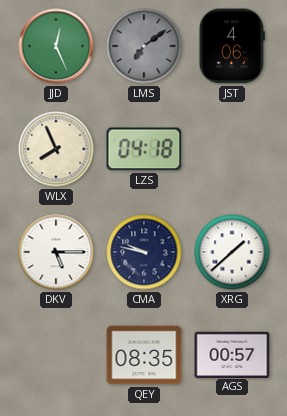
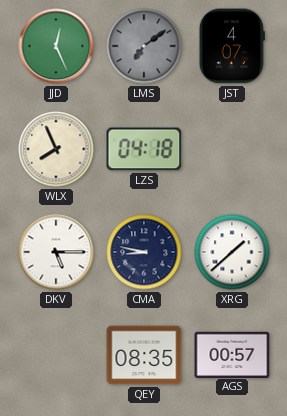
JST: 4:06 -> 4:07
CMA: 9:47 -> 8:47
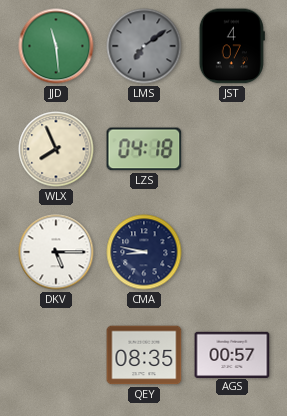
JJD: 12:26 -> 11:29
XRG: 1:38 -> none
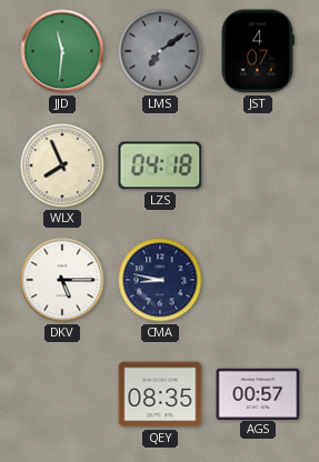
JJD: 11:29 -> 11:31
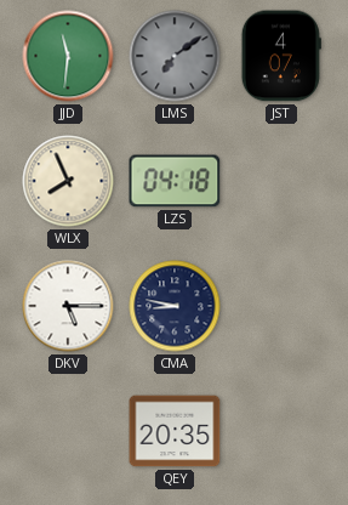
QEY: 08:35 -> 20:35
AGS: 00:57 -> none
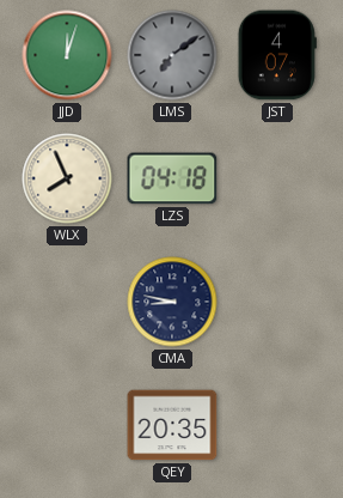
JJD: 11:31 -> 12:03
DKV: 5:15 -> none
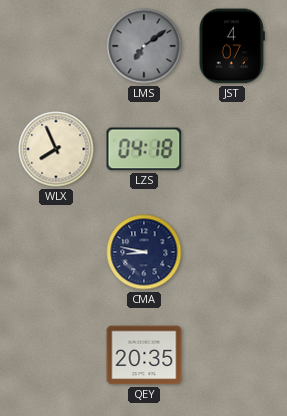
JJD: 12:03 -> none
